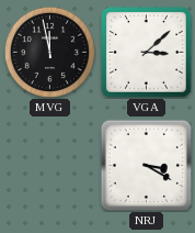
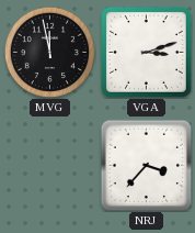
VGA: 3:08 -> 3:12
NRJ: 3:20 -> 3:37
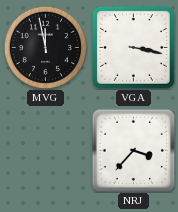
VGA: 3:12 -> 3:17
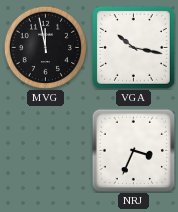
VGA: 3:17 -> 10:17
NRJ: 3:37 -> 3:34
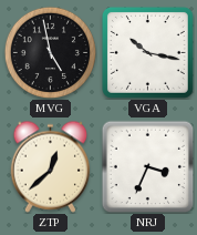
MVG: 11:58 -> 4:58
ZTP: none -> 12:38
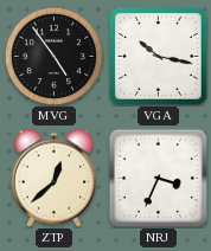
MVG: 4:58 -> 4:54
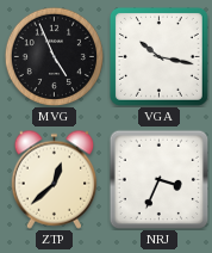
MVG: 4:54 -> 4:56
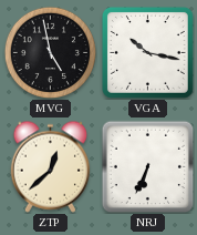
MVG: 4:56 -> 4:58
NRJ: 3:34 -> 6:34
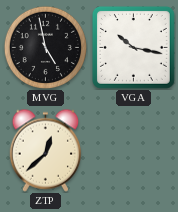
NRJ: 6:34 -> none
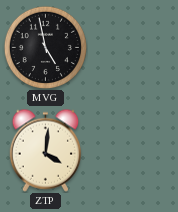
VGA: 10:17 -> none
ZTP: 12:38 -> 4:01
